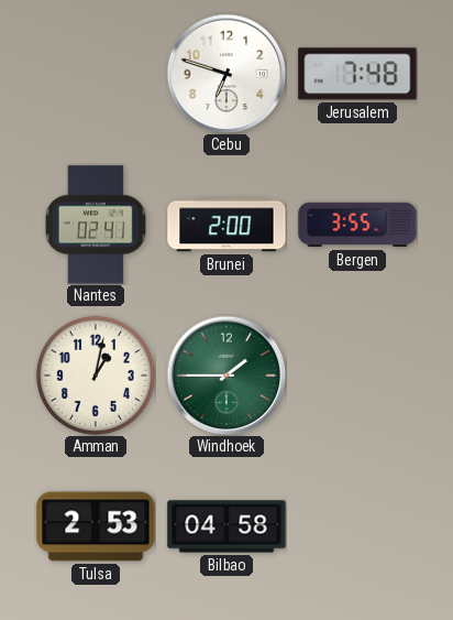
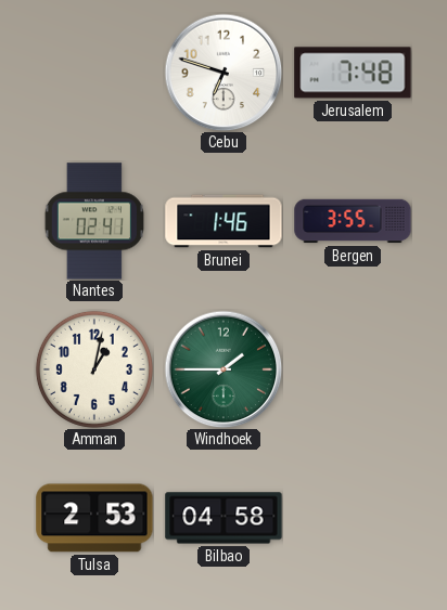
Brunei: 2:00 -> 1:46
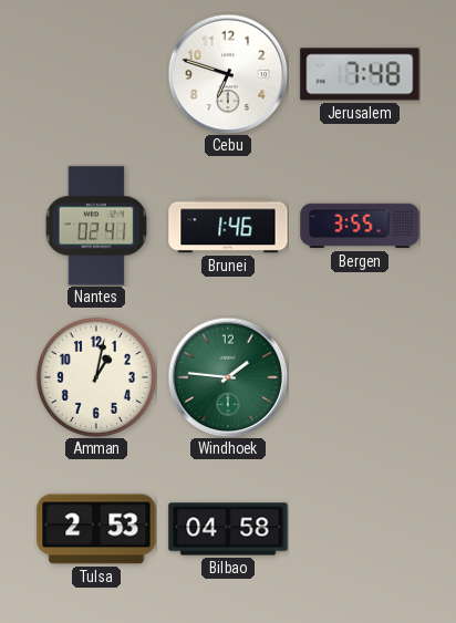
Windhoek: 1:45 -> 1:46
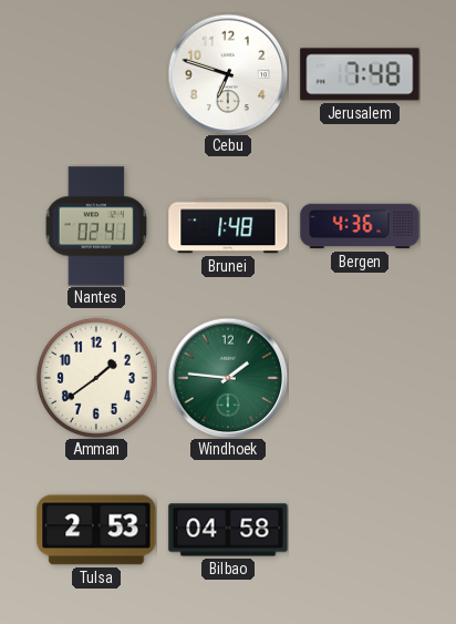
Brunei: 1:46 -> 1:48
Bergen: 3:55 -> 4:36
Amman: 1:02 -> 1:39
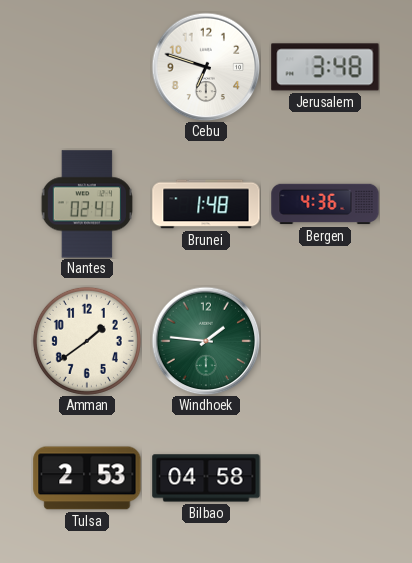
Jerusalem: 7:48 -> 3:48
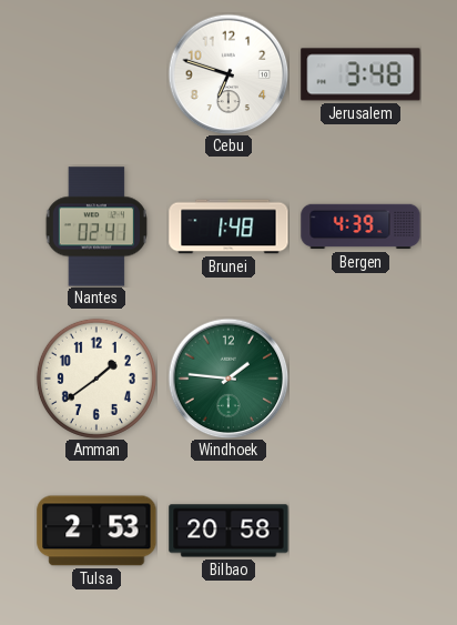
Bergen: 4:36 -> 4:39
Bilbao: 04:58 -> 20:58
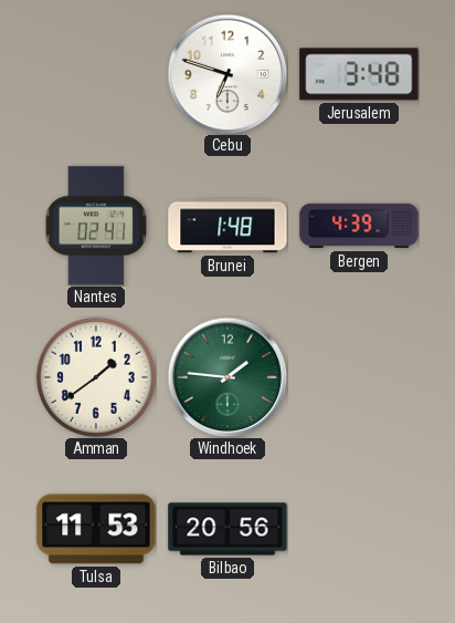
Tulsa: 2:53 -> 11:53
Bilbao: 20:58 -> 20:56
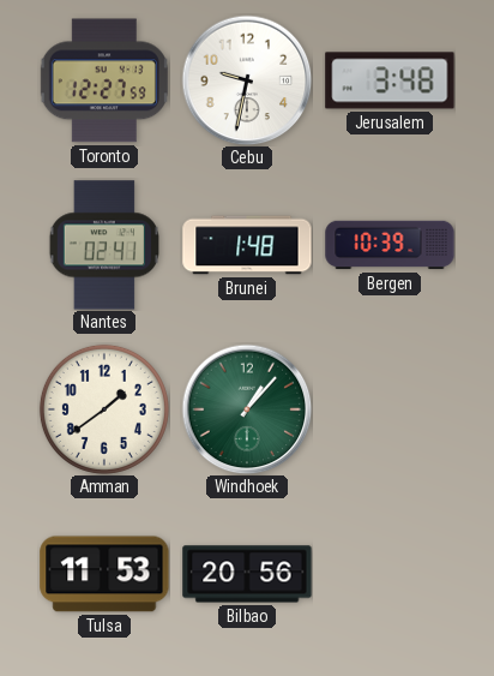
Toronto: none -> 12:27
Cebu: 6:48 -> 9:32
Bergen: 4:39 -> 10:39
Windhoek: 1:46 -> 1:07
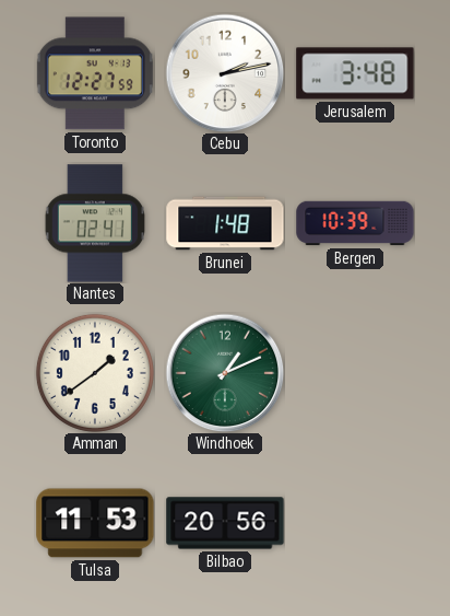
Cebu: 9:32 -> 2:13
Windhoek: 1:07 -> 1:11
